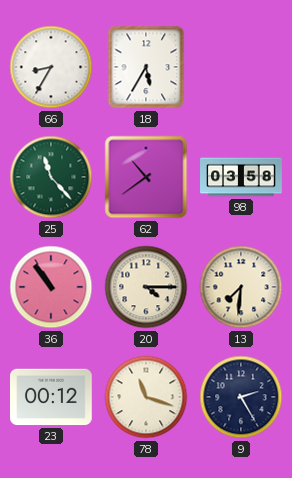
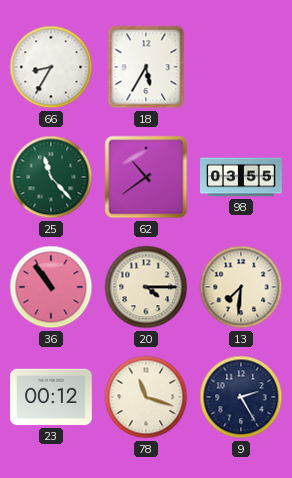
98: 03:58 -> 03:55
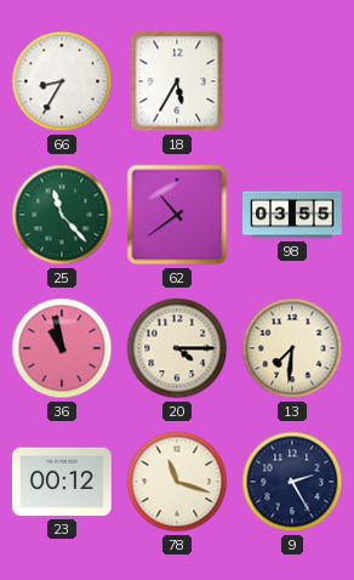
36: 10:54 -> 10:58
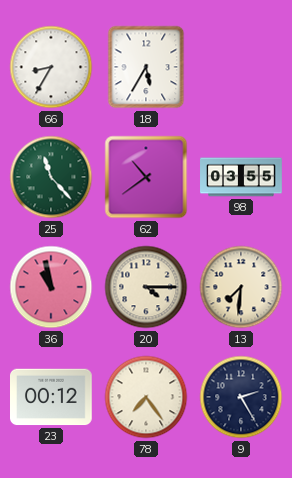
78: 11:18 -> 7:24
